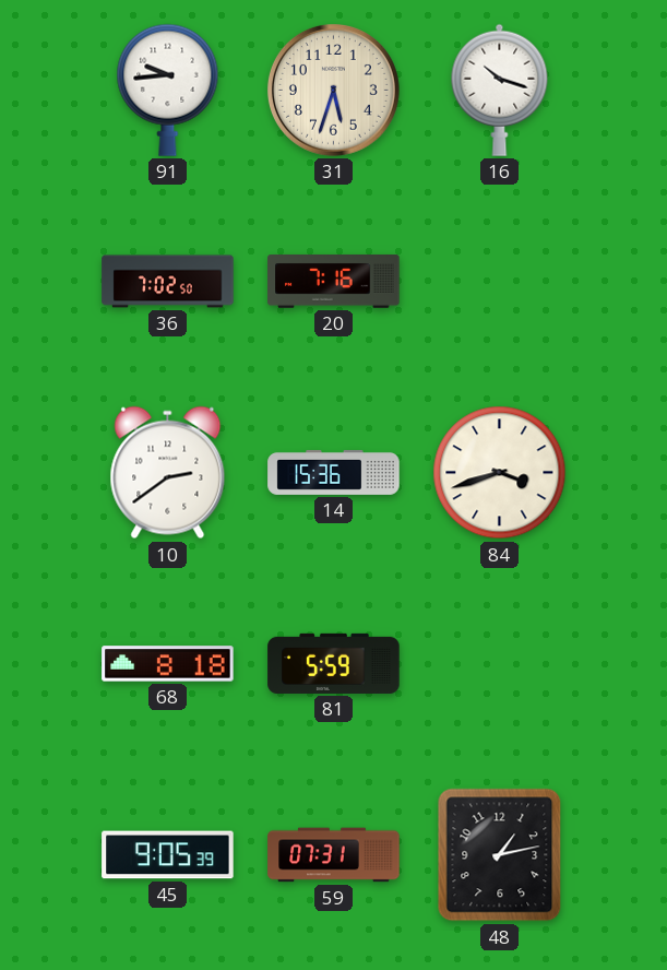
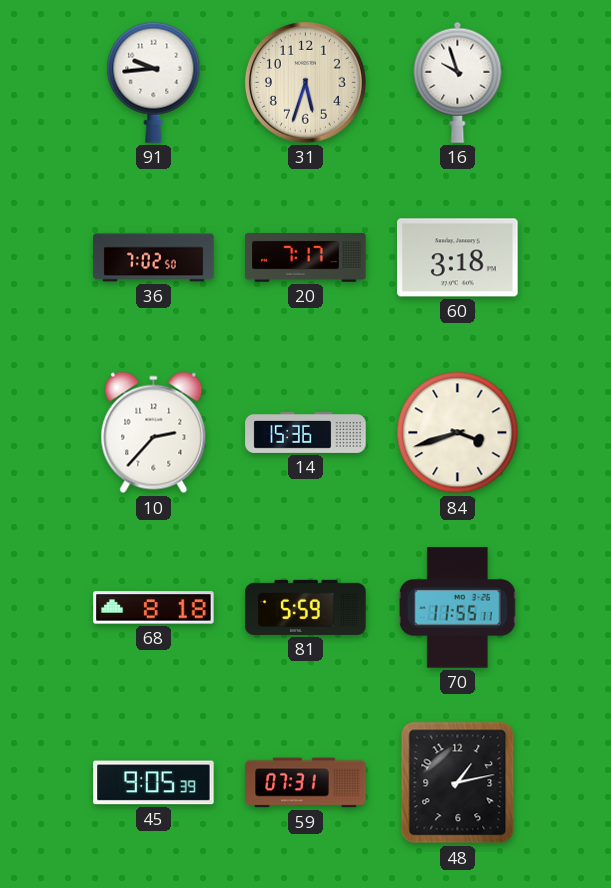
16: 10:18 -> 9:57
20: 7:16 -> 7:17
60: none -> 3:18
10: 2:39 -> 2:37
70: none -> 11:55
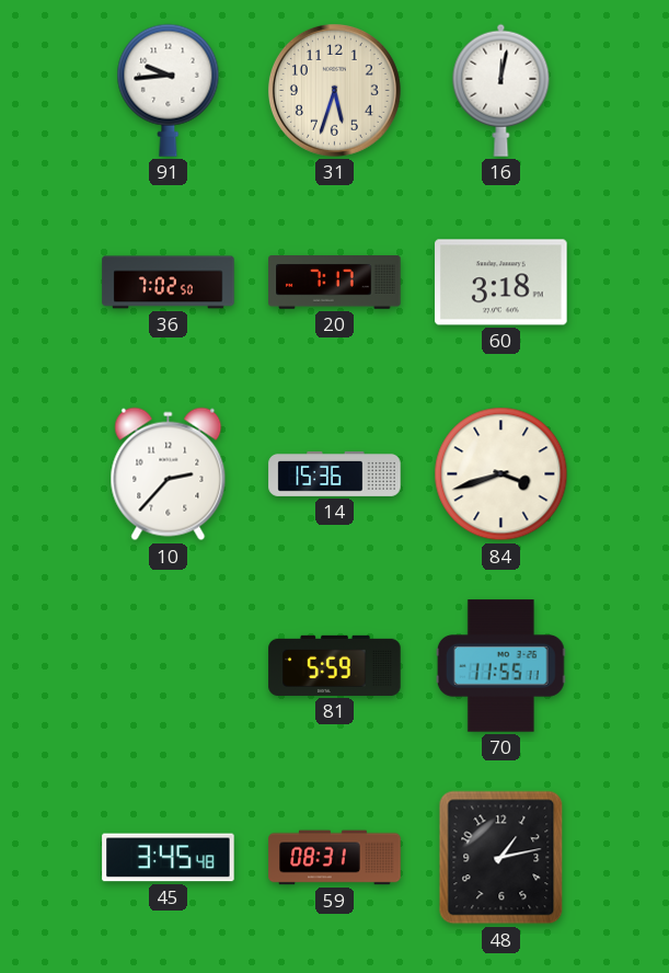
16: 9:57 -> 12:02
68: 8:18 -> none
45: 9:05 -> 3:45
59: 07:31 -> 08:31
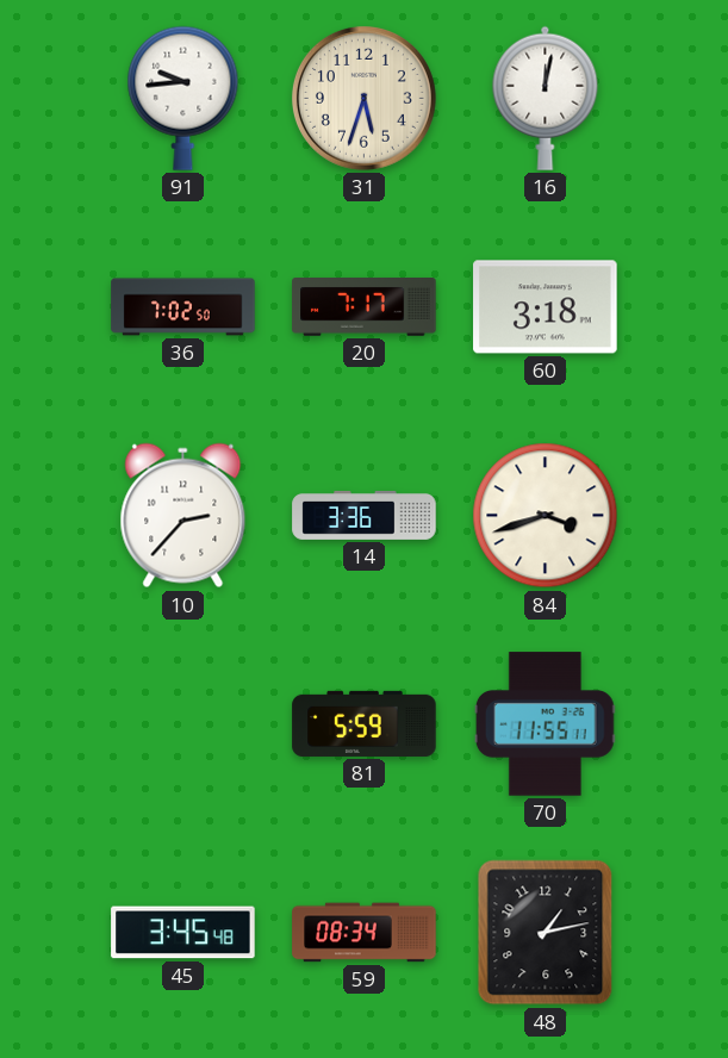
14: 15:36 -> 3:36
59: 08:31 -> 08:34
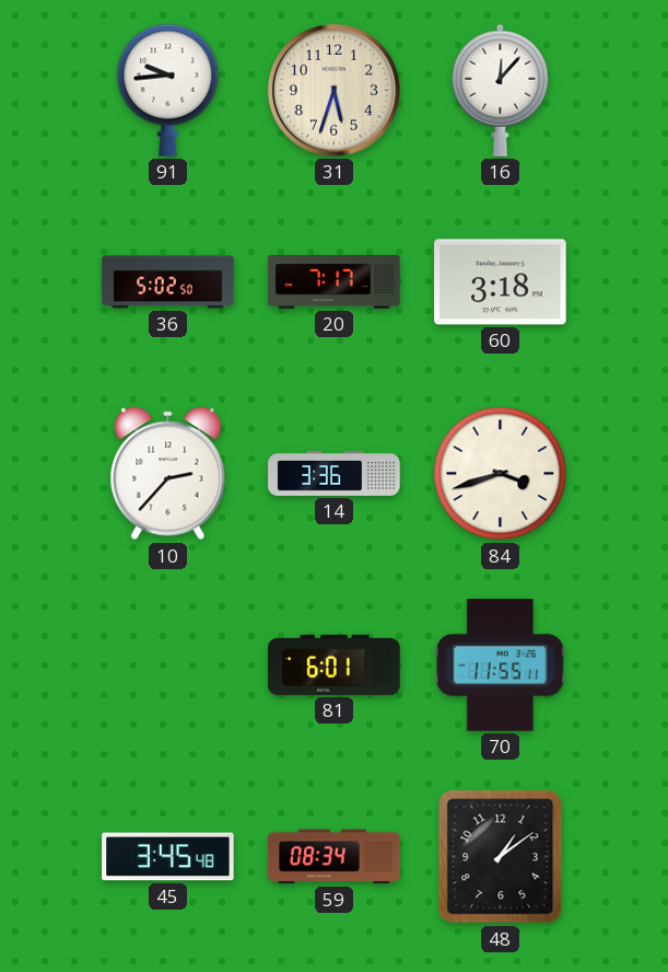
16: 12:02 -> 12:07
36: 7:02 -> 5:02
81: 5:59 -> 6:01
48: 1:13 -> 1:09
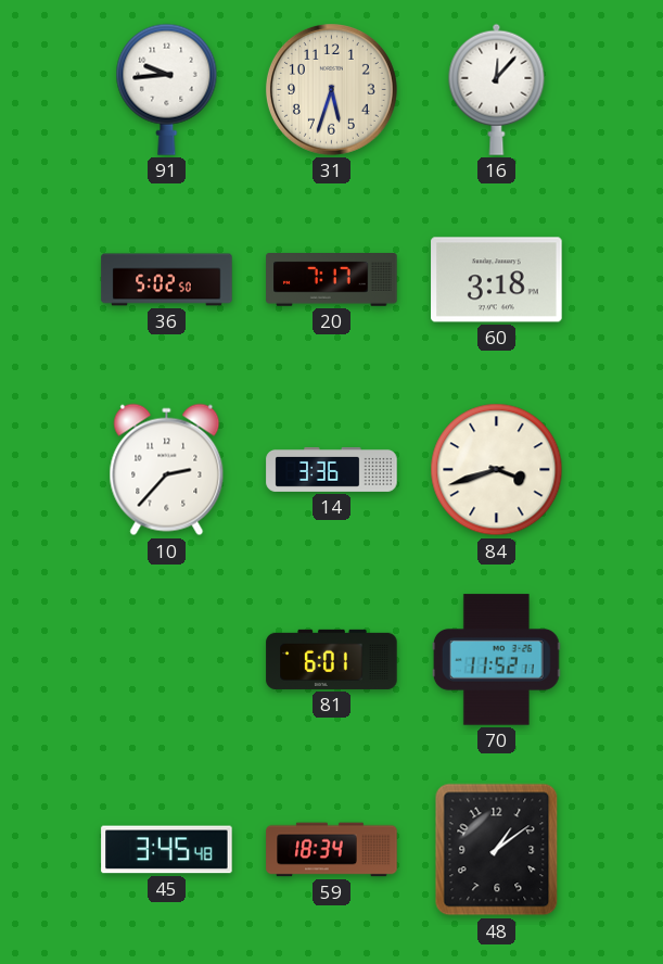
70: 11:55 -> 11:52
59: 08:34 -> 18:34
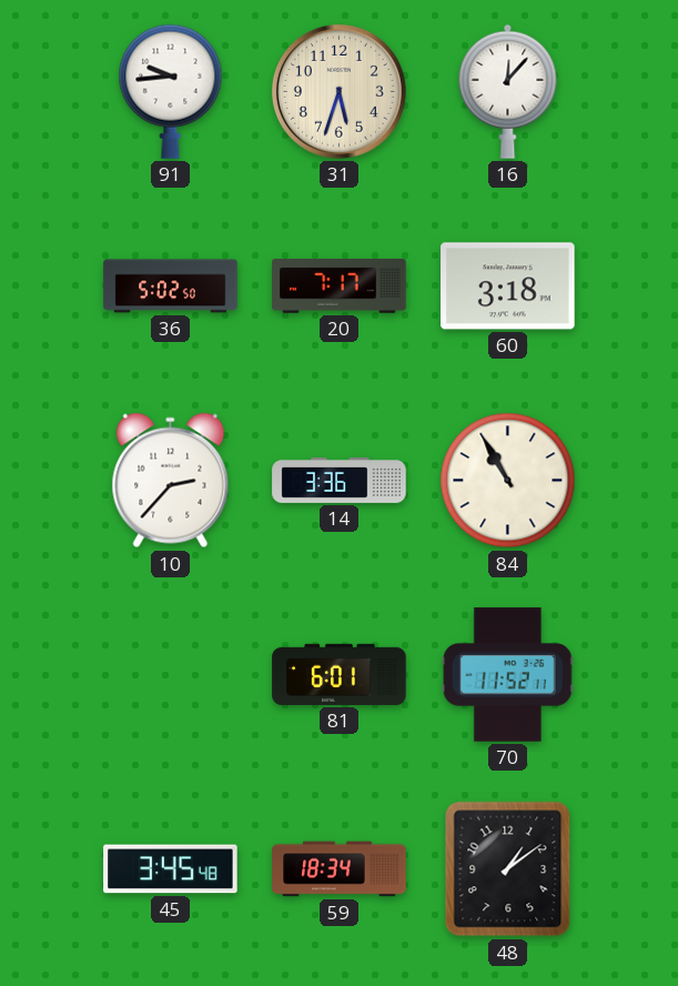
84: 3:42 -> 10:55
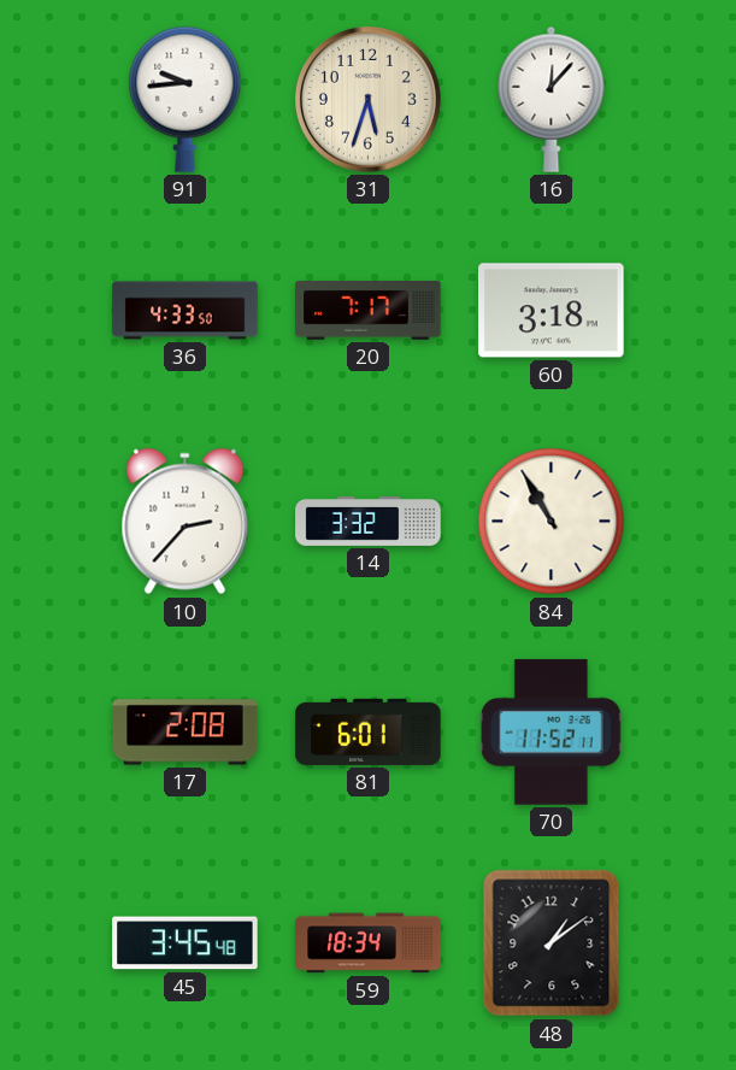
36: 5:02 -> 4:33
14: 3:36 -> 3:32
17: none -> 2:08
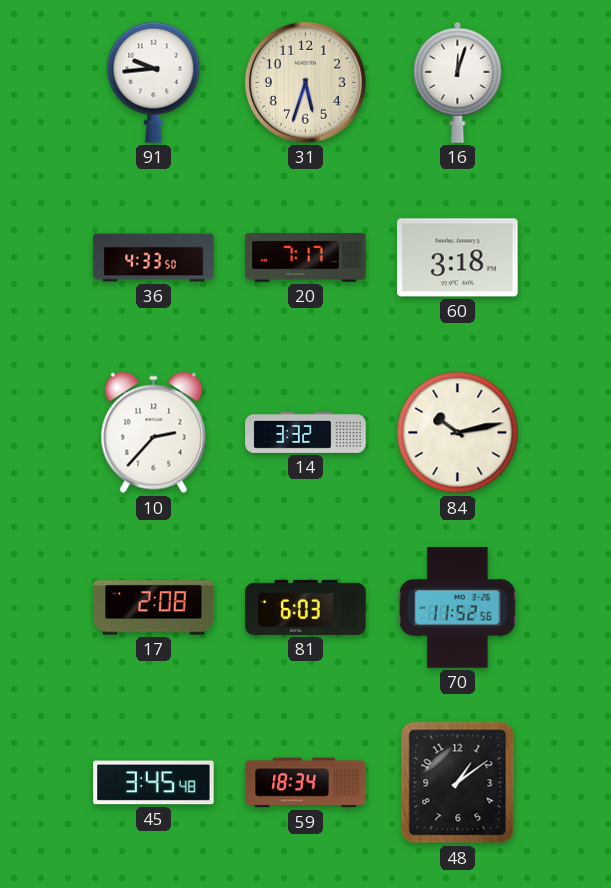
16: 12:07 -> 12:03
84: 10:55 -> 10:13
81: 6:01 -> 6:03
70: 11:52:11 -> 11:52:56
